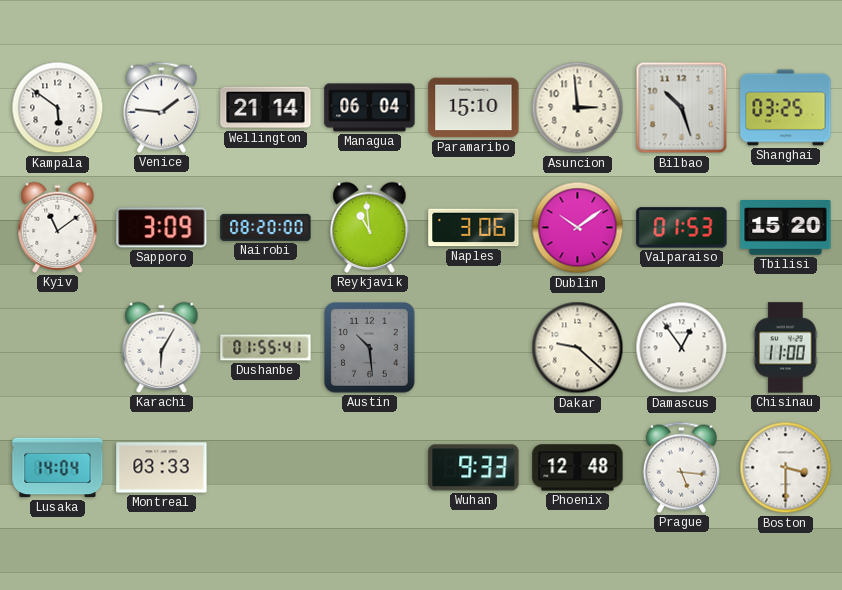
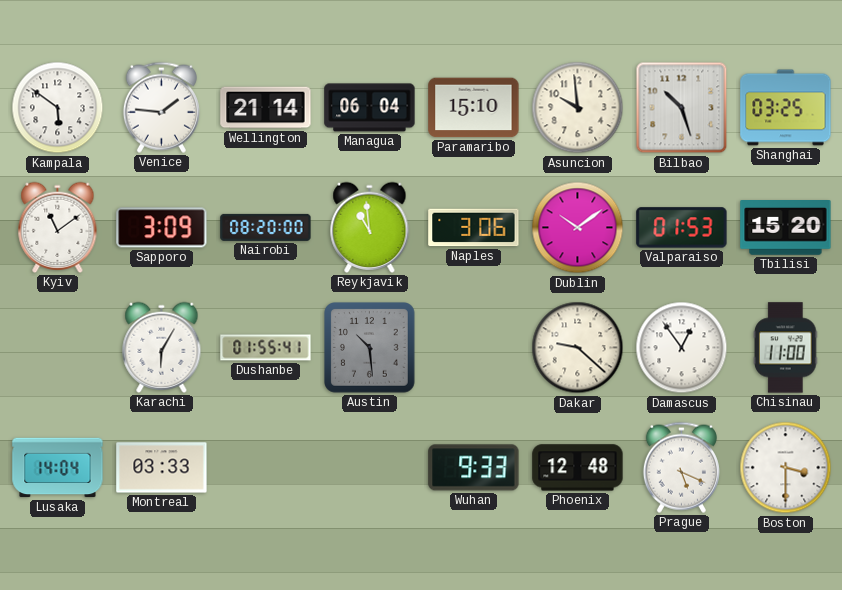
Asuncion: 2:59 -> 9:59
Prague: 5:16 -> 5:19
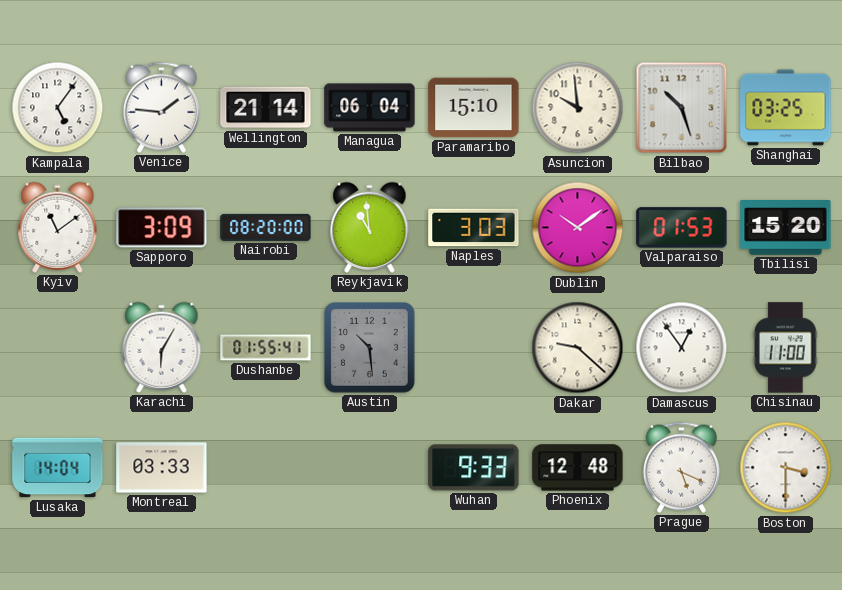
Kampala: 5:51 -> 5:06
Naples: 3:06 -> 3:03
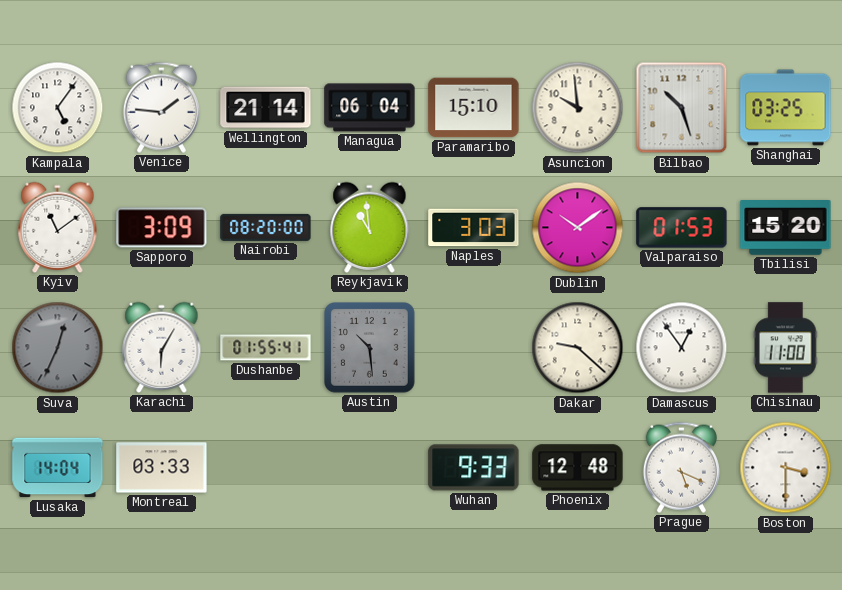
Suva: none -> 12:34
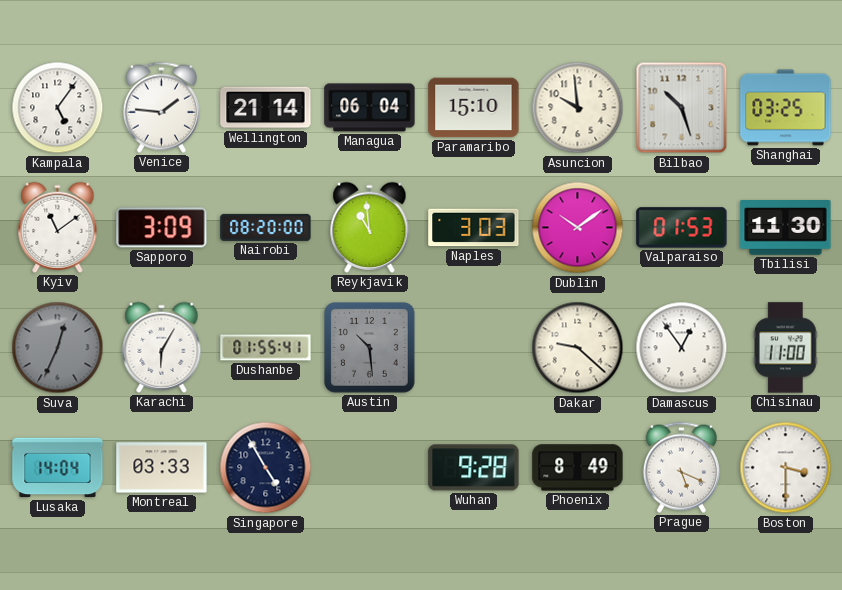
Tbilisi: 15:20 -> 11:30
Singapore: none -> 4:55
Wuhan: 9:33 -> 9:28
Phoenix: 12:48 -> 8:49
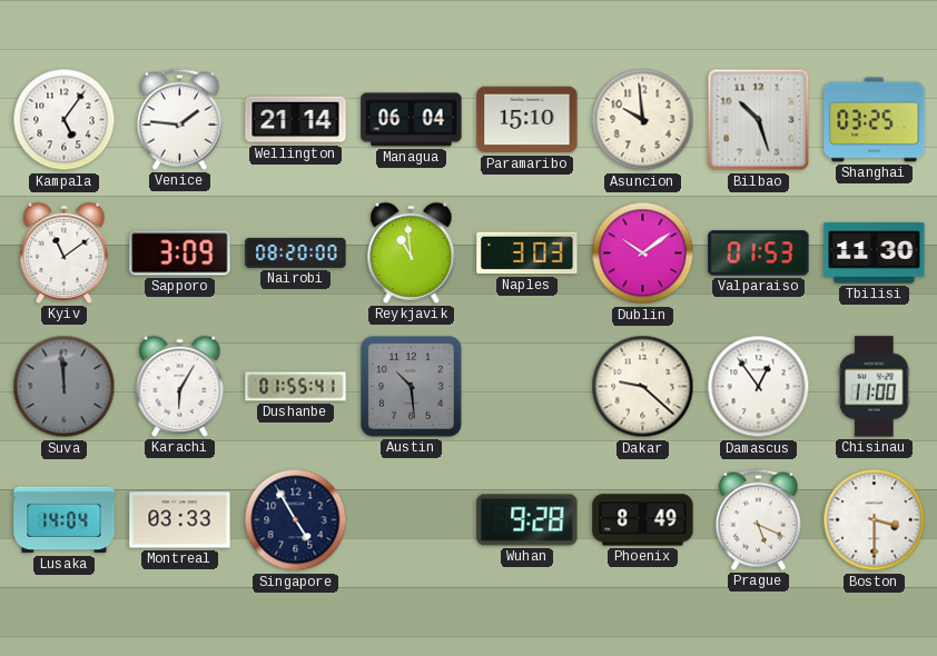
Suva: 12:34 -> 11:59
